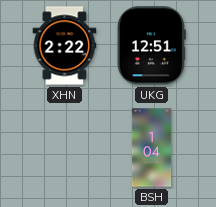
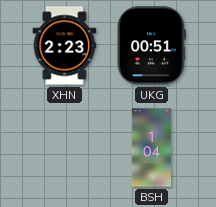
XHN: 2:22 -> 2:23
UKG: 12:51 -> 00:51
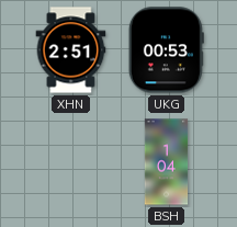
XHN: 2:23 -> 2:51
UKG: 00:51 -> 00:53
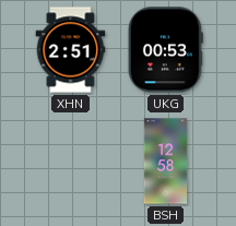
BSH: 1:04 -> 12:58
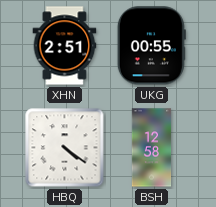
UKG: 00:53 -> 00:55
HBQ: none -> 4:21
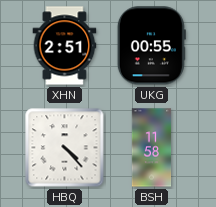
HBQ: 4:21 -> 4:23
BSH: 12:58 -> 11:58
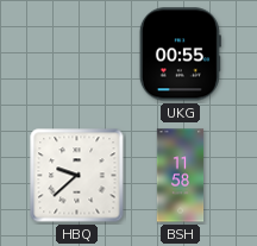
XHN: 2:51 -> none
HBQ: 4:23 -> 9:38
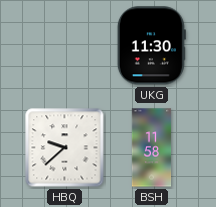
UKG: 00:55 -> 11:30
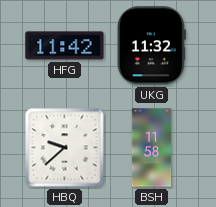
HFG: none -> 11:42
UKG: 11:30 -> 11:32
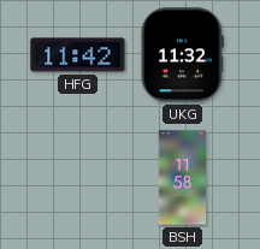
HBQ: 9:38 -> none
